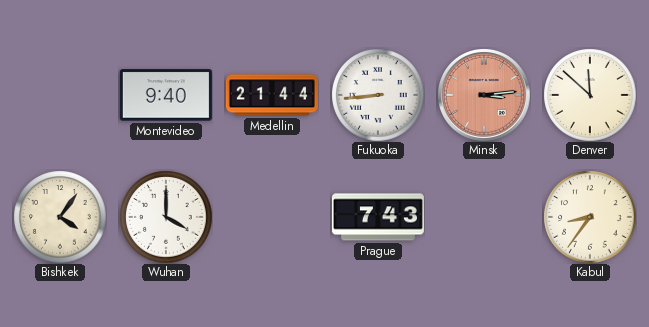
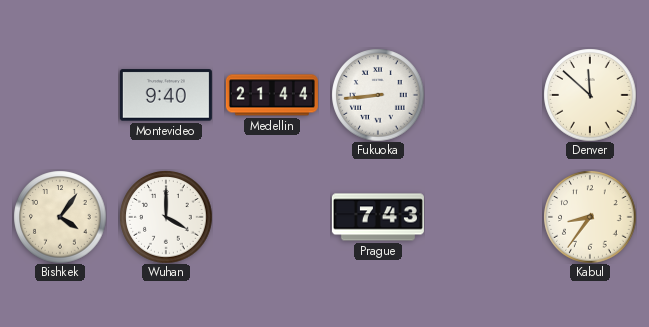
Minsk: 3:14 -> none
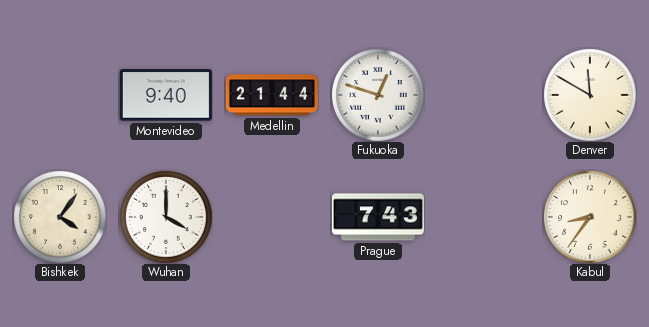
Fukuoka: 8:44 -> 12:48
Denver: 11:52 -> 11:50
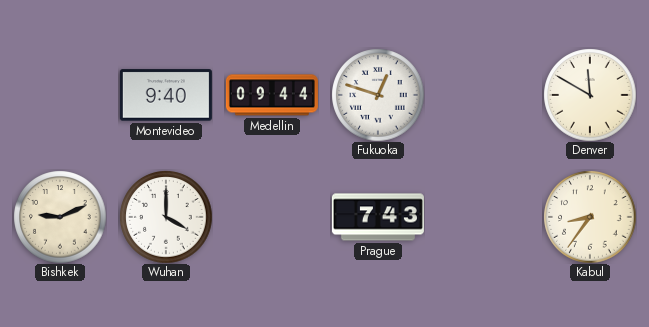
Medellin: 21:44 -> 09:44
Bishkek: 4:06 -> 9:11
